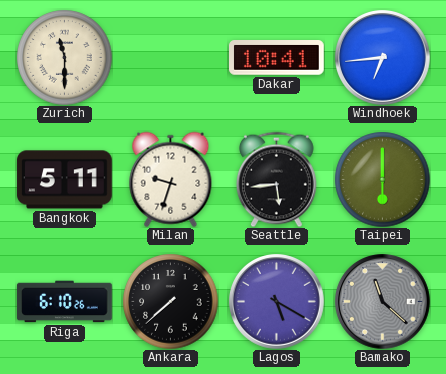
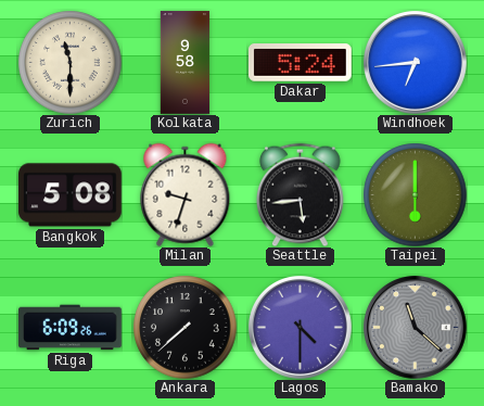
Kolkata: none -> 9:58
Dakar: 10:41 -> 5:24
Bangkok: 5:11 -> 5:08
Riga: 6:10 -> 6:09
Lagos: 5:20 -> 4:30
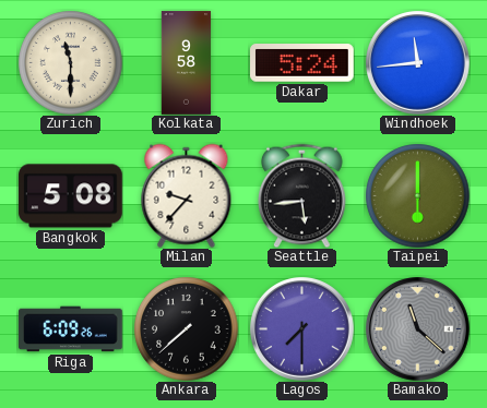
Windhoek: 6:44 -> 11:44
Milan: 9:33 -> 9:37
Lagos: 4:30 -> 7:30
